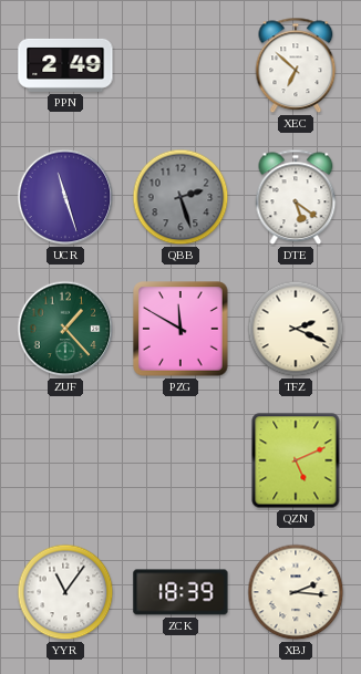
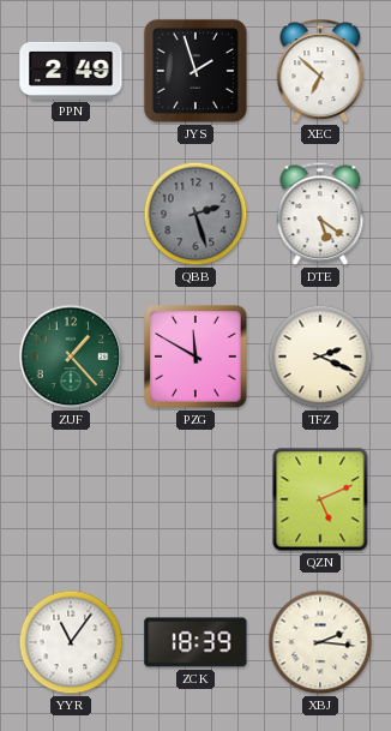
JYS: none -> 1:57
UCR: 11:27 -> none
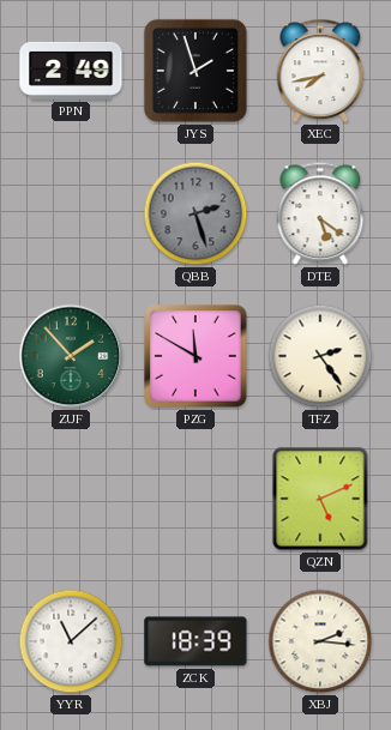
XEC: 6:52 -> 7:43
ZUF: 1:23 -> 1:53
TFZ: 2:19 -> 2:24
YYR: 11:06 -> 11:08
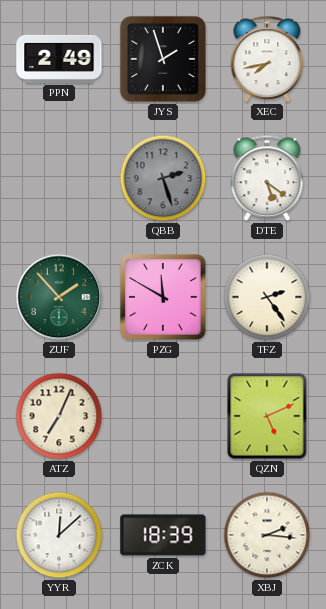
ATZ: none -> 7:04
YYR: 11:08 -> 12:08
